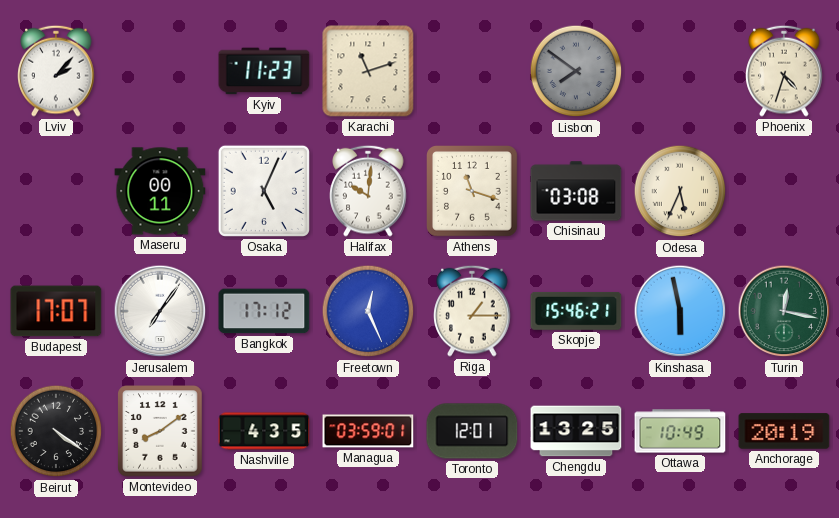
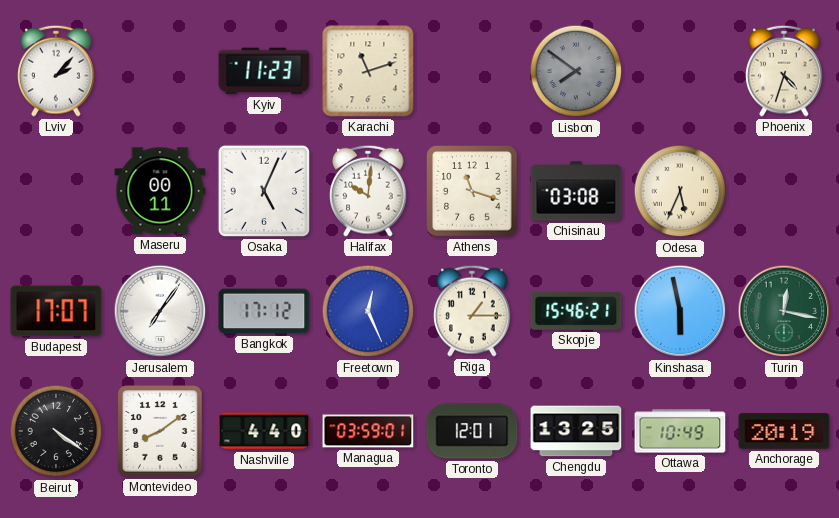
Nashville: 4:35 -> 4:40
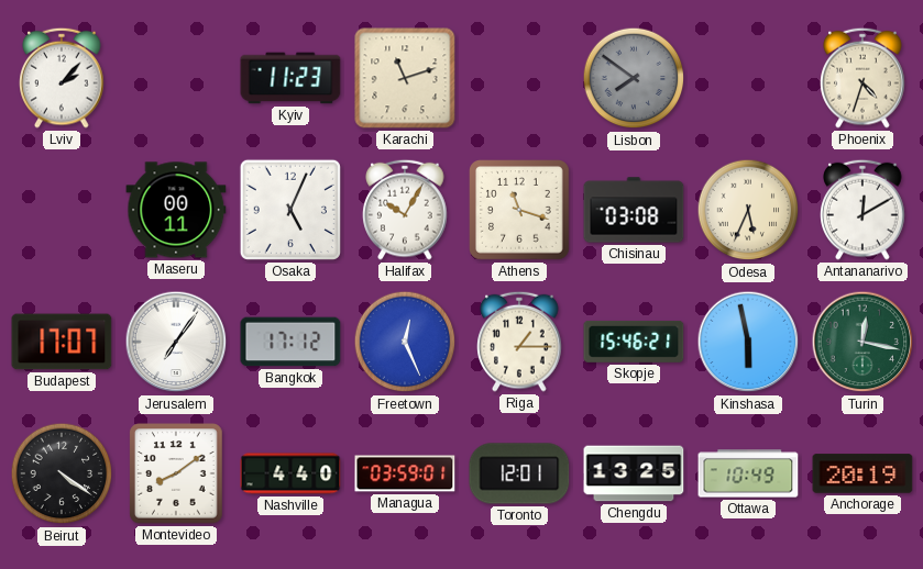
Halifax: 10:01 -> 10:05
Antananarivo: none -> 12:10
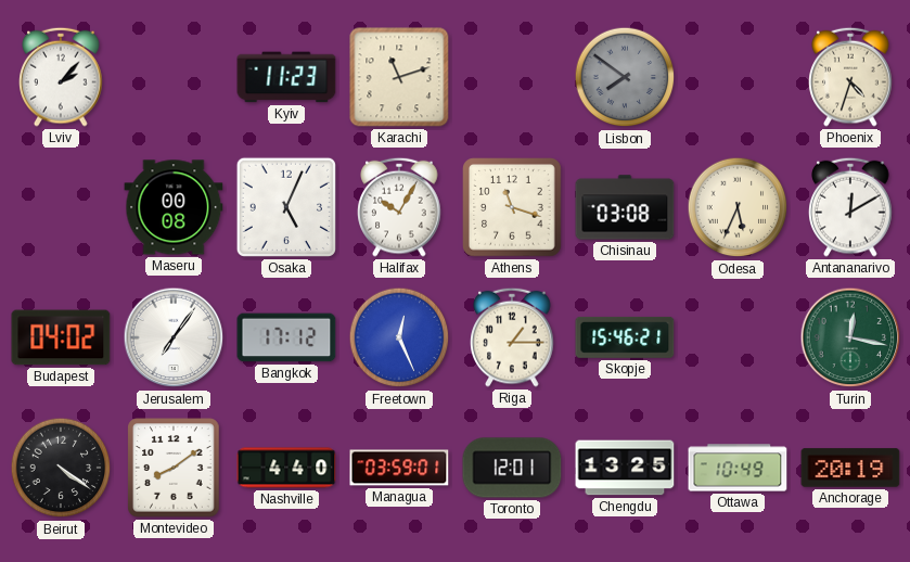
Maseru: 00:11 -> 00:08
Budapest: 17:07 -> 04:02
Kinshasa: 5:58 -> none
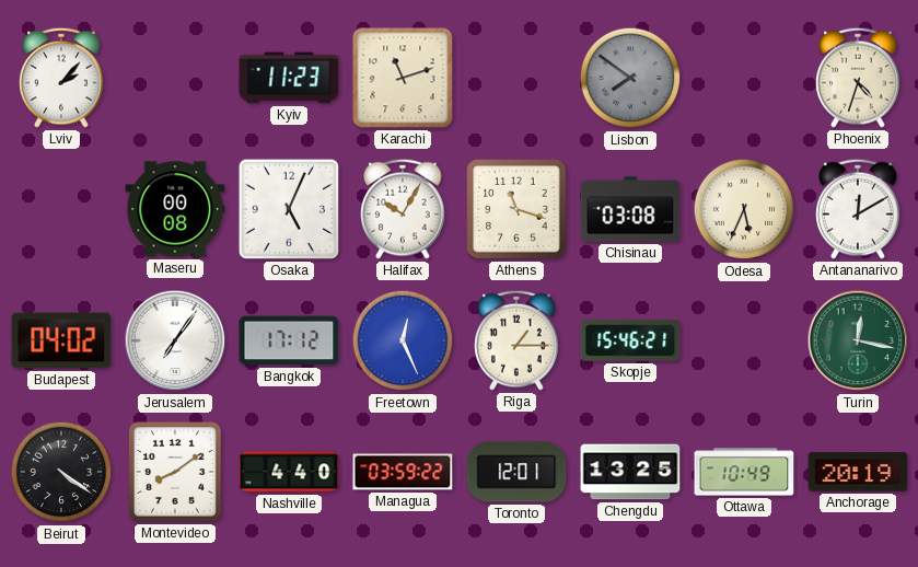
Managua: 03:59:01 -> 03:59:22
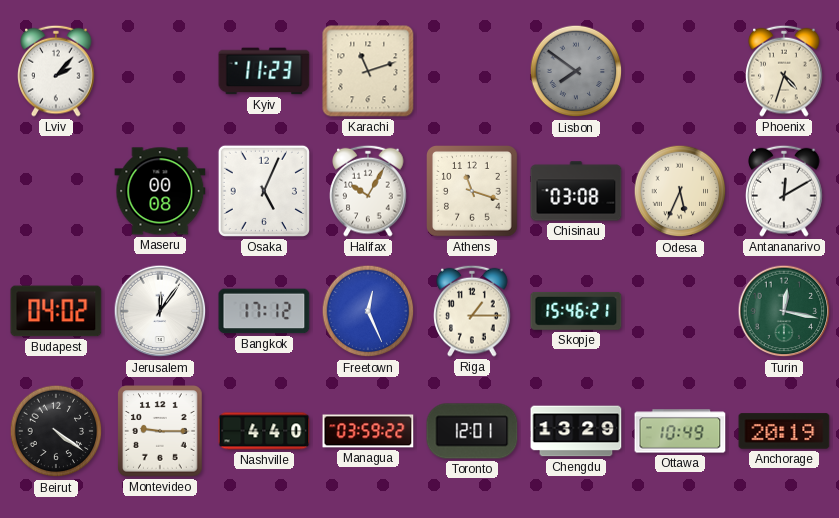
Jerusalem: 7:06 -> 12:06
Montevideo: 8:09 -> 9:15
Chengdu: 13:25 -> 13:29
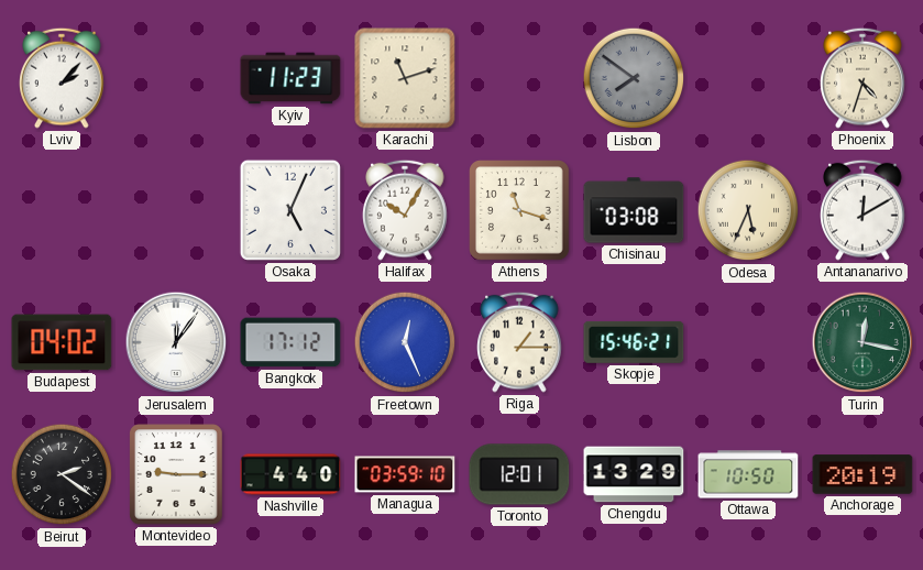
Maseru: 00:08 -> none
Beirut: 4:21 -> 2:21
Managua: 03:59:22 -> 03:59:10
Ottawa: 10:49 -> 10:50
